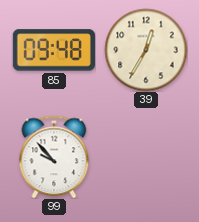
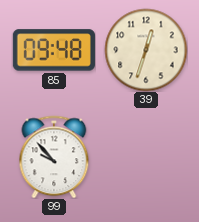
39: 12:35 -> 12:33
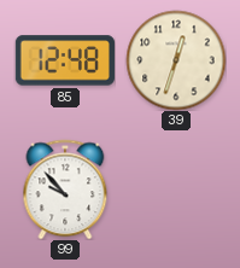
85: 09:48 -> 12:48
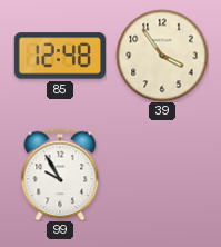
39: 12:33 -> 3:54
99: 9:53 -> 9:55
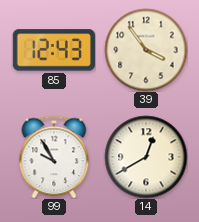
85: 12:48 -> 12:43
14: none -> 12:40
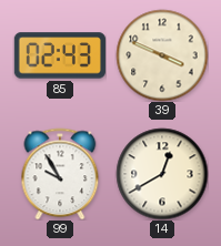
85: 12:43 -> 02:43
39: 3:54 -> 3:49
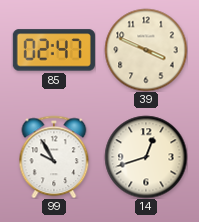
85: 02:43 -> 02:47
14: 12:40 -> 12:42
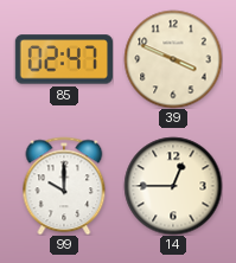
99: 9:55 -> 10:00
14: 12:42 -> 12:45
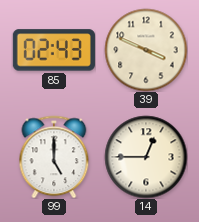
85: 02:47 -> 02:43
99: 10:00 -> 5:00
